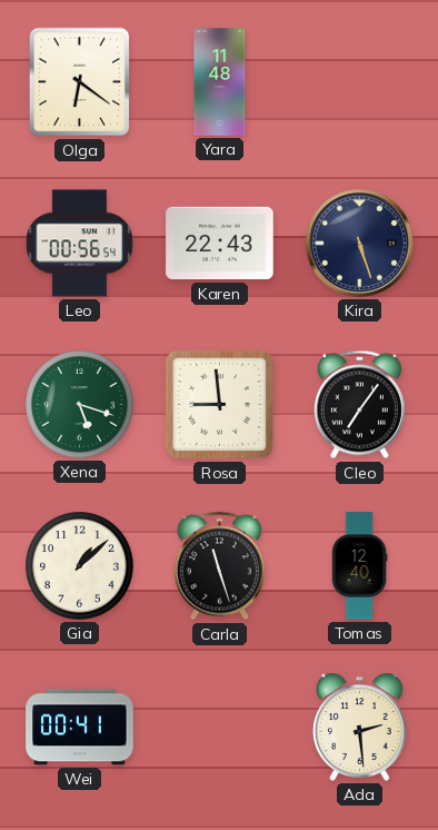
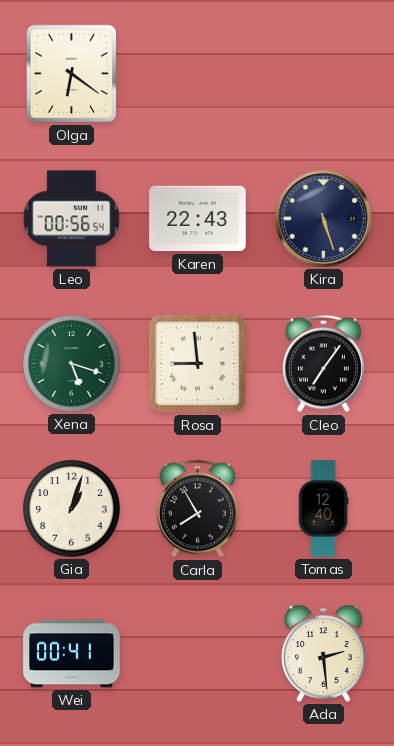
Yara: 11:48 -> none
Gia: 1:08 -> 1:03
Carla: 11:27 -> 7:55
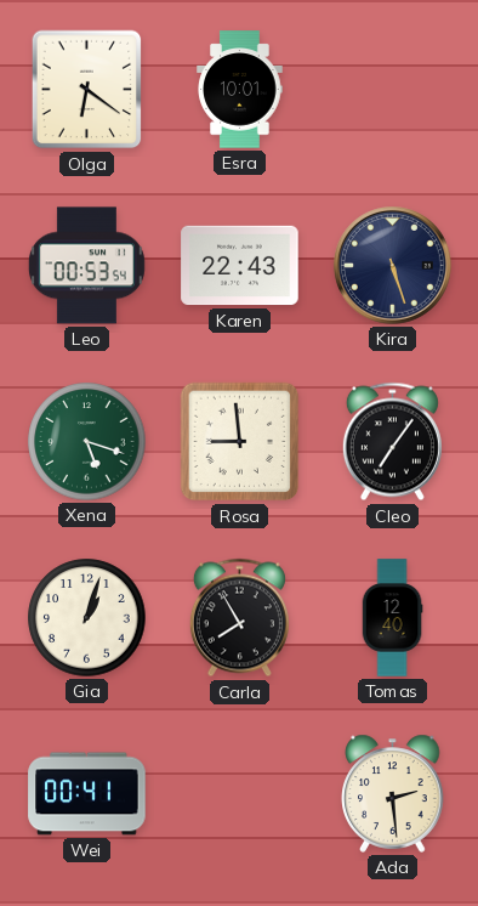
Esra: none -> 10:01
Leo: 00:56 -> 00:53
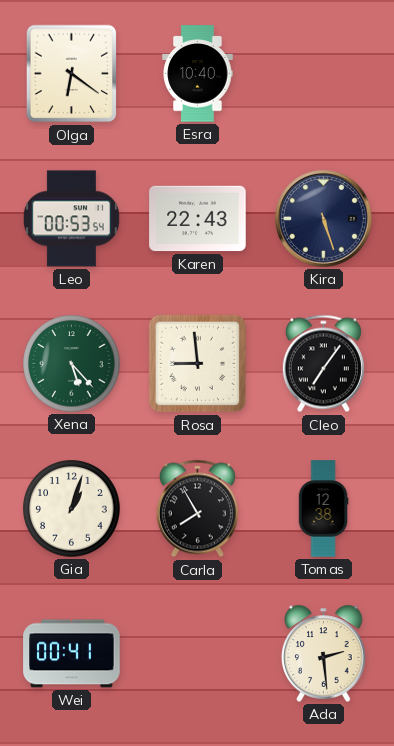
Esra: 10:01 -> 10:40
Xena: 5:18 -> 5:23
Tomas: 12:40 -> 12:38
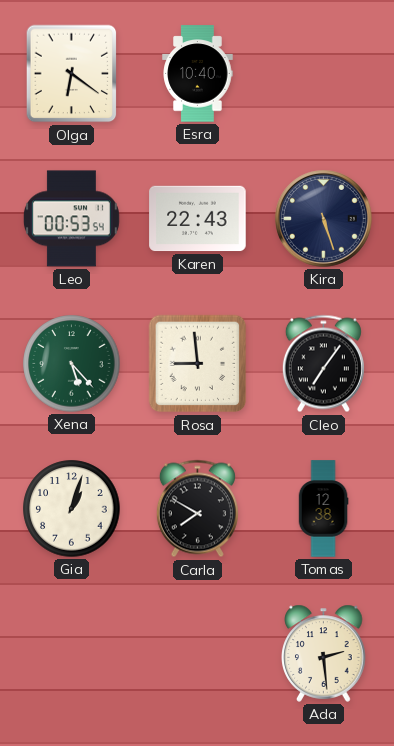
Carla: 7:55 -> 7:50
Wei: 00:41 -> none
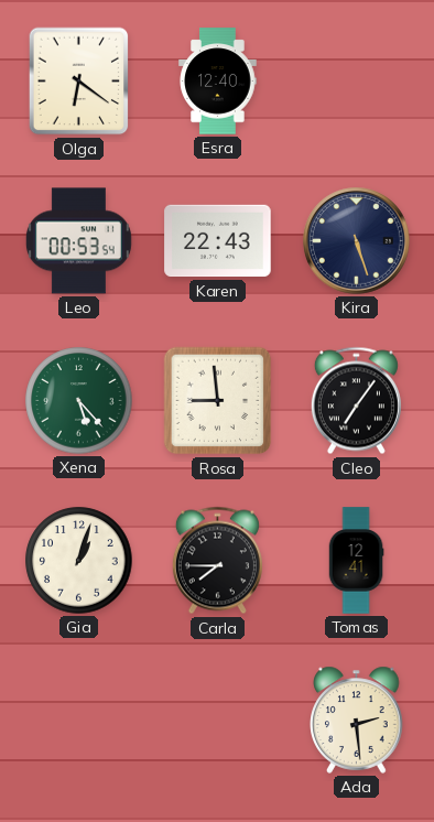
Esra: 10:40 -> 12:40
Carla: 7:50 -> 7:45
Tomas: 12:38 -> 12:41
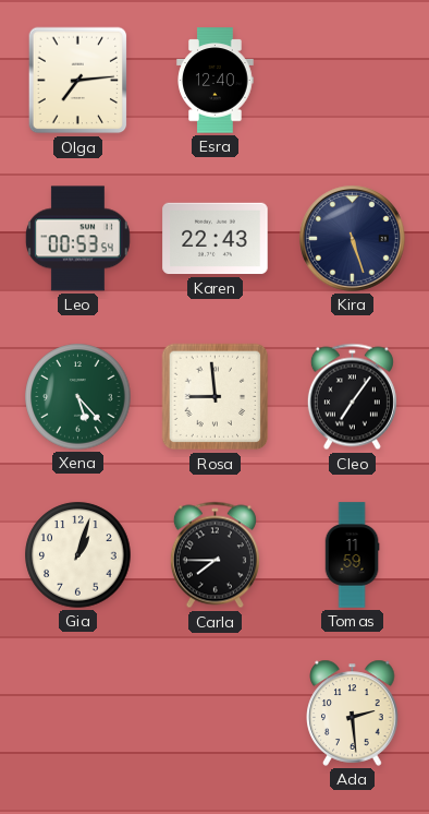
Olga: 6:21 -> 7:14
Tomas: 12:41 -> 11:59
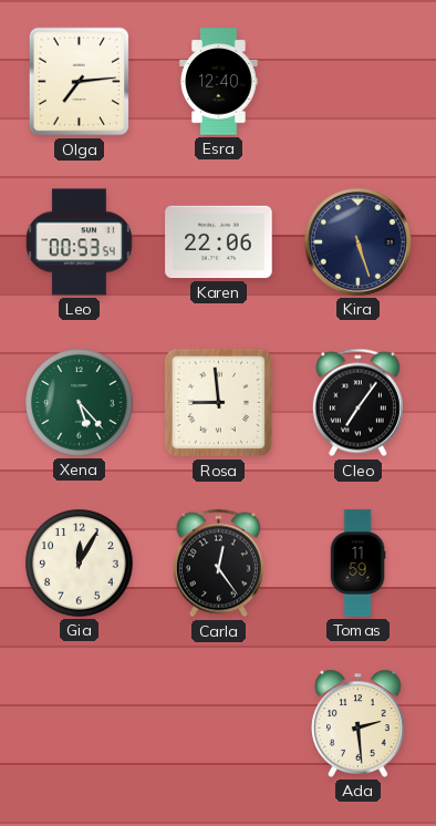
Karen: 22:43 -> 22:06
Gia: 1:03 -> 12:05
Carla: 7:45 -> 12:24
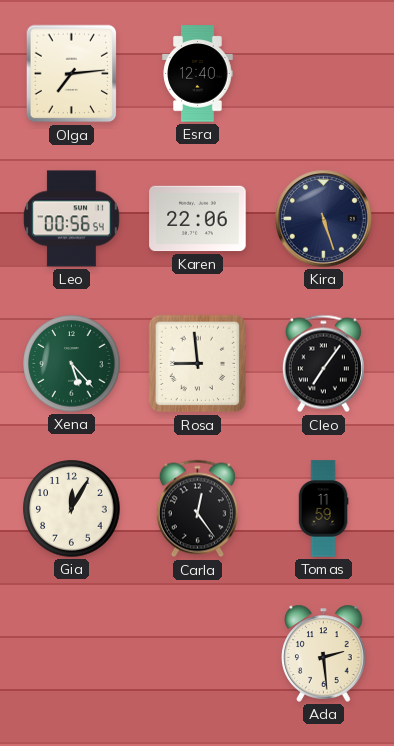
Leo: 00:53 -> 00:56
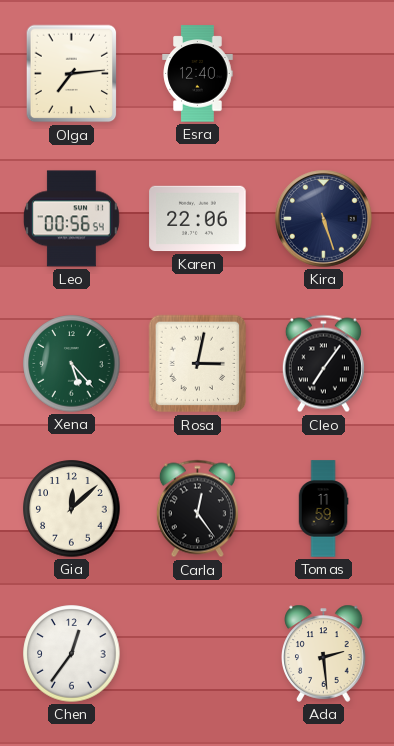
Rosa: 8:59 -> 3:02
Gia: 12:05 -> 12:08
Chen: none -> 12:36
